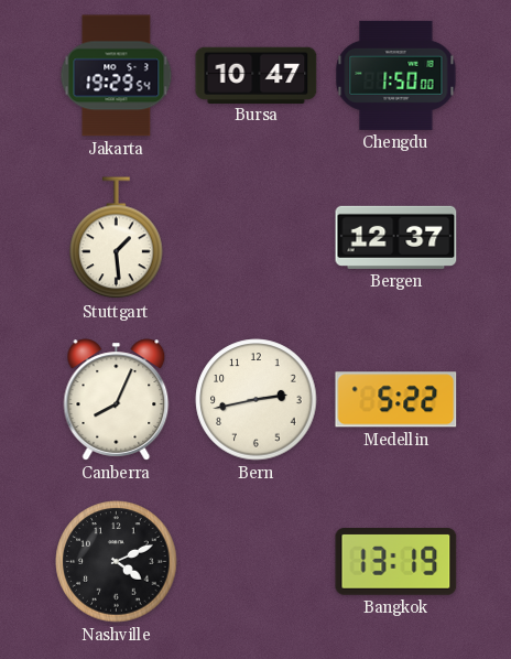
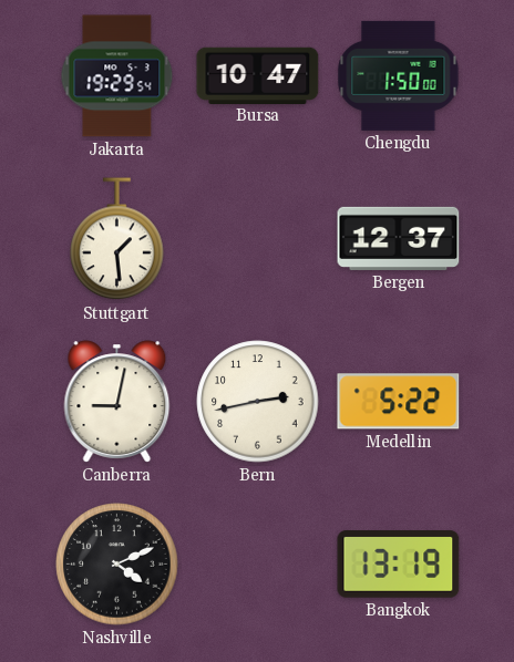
Canberra: 8:04 -> 9:02
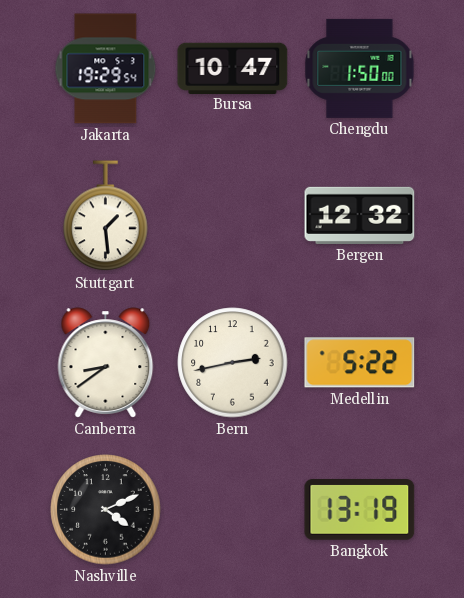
Bergen: 12:37 -> 12:32
Canberra: 9:02 -> 8:39
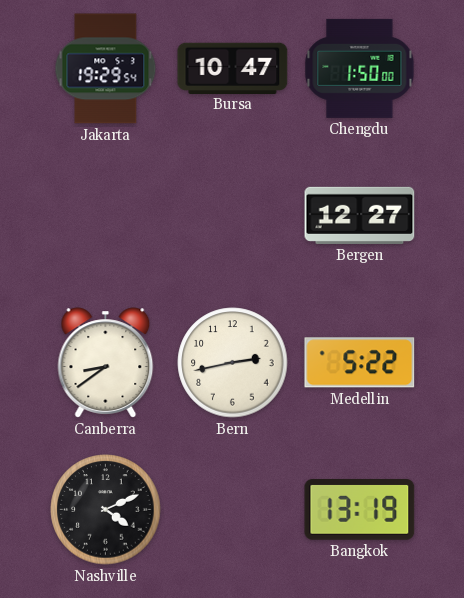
Stuttgart: 1:29 -> none
Bergen: 12:32 -> 12:27
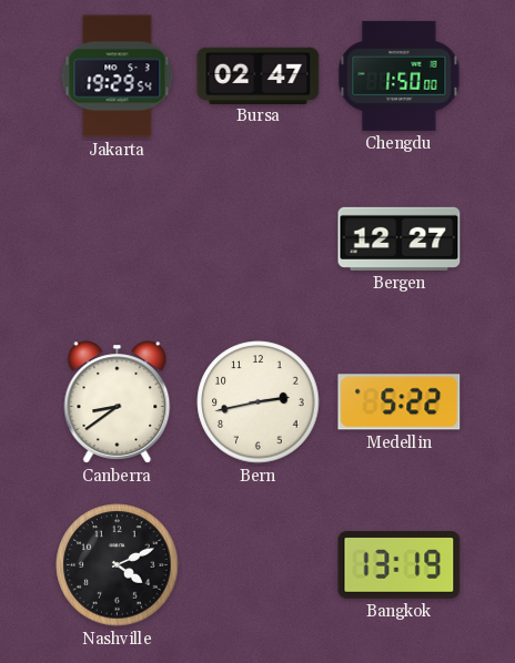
Bursa: 10:47 -> 02:47
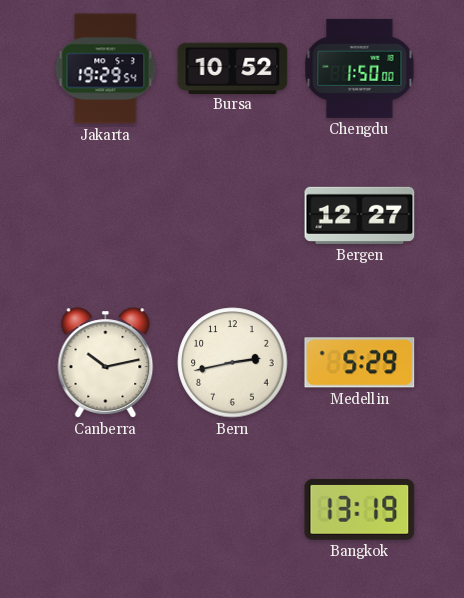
Bursa: 02:47 -> 10:52
Canberra: 8:39 -> 10:13
Medellin: 5:22 -> 5:29
Nashville: 4:11 -> none
